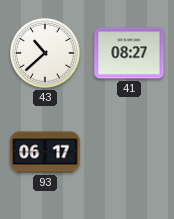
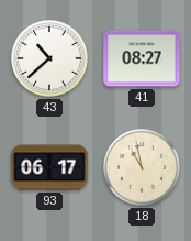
18: none -> 10:58
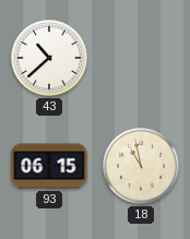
41: 08:27 -> none
93: 06:17 -> 06:15
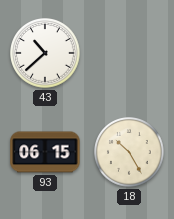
18: 10:58 -> 10:25
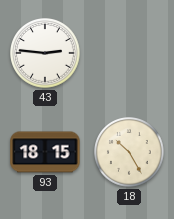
43: 10:38 -> 2:46
93: 06:15 -> 18:15
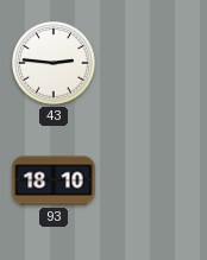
93: 18:15 -> 18:10
18: 10:25 -> none
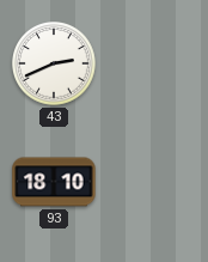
43: 2:46 -> 2:41
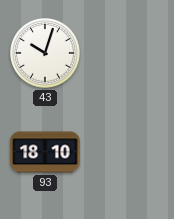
43: 2:41 -> 10:03
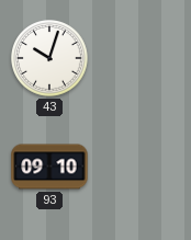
93: 18:10 -> 09:10
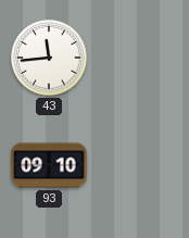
43: 10:03 -> 11:44
